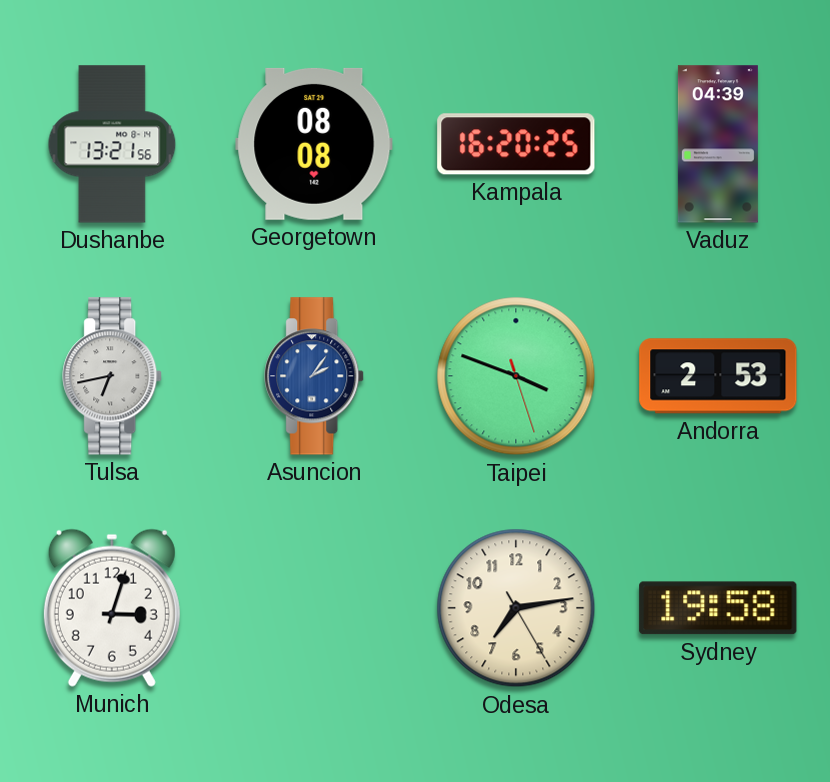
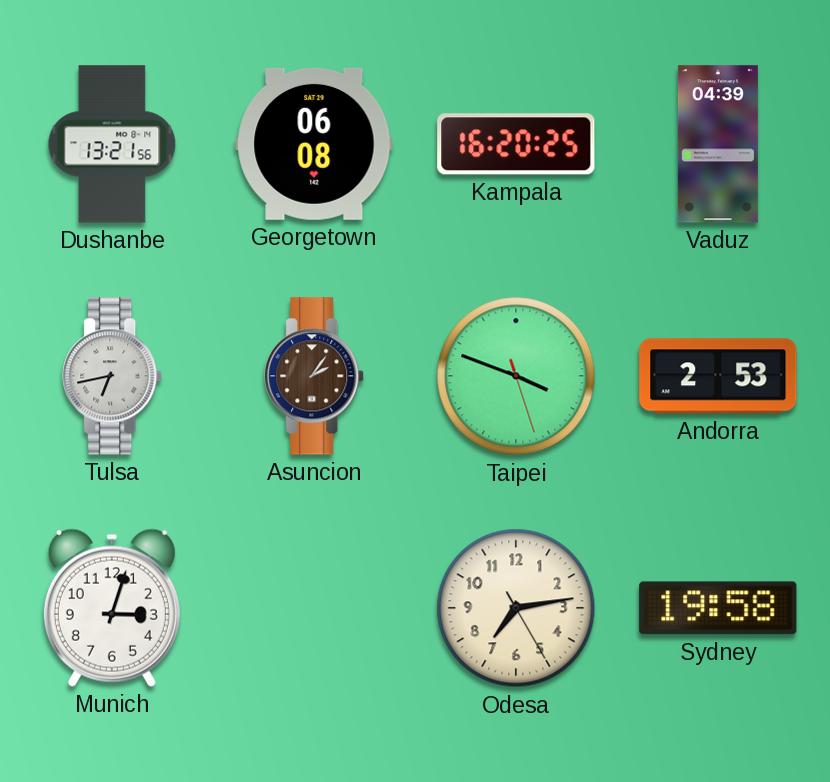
Georgetown: 08:08 -> 06:08
Asuncion dial: blue -> brown
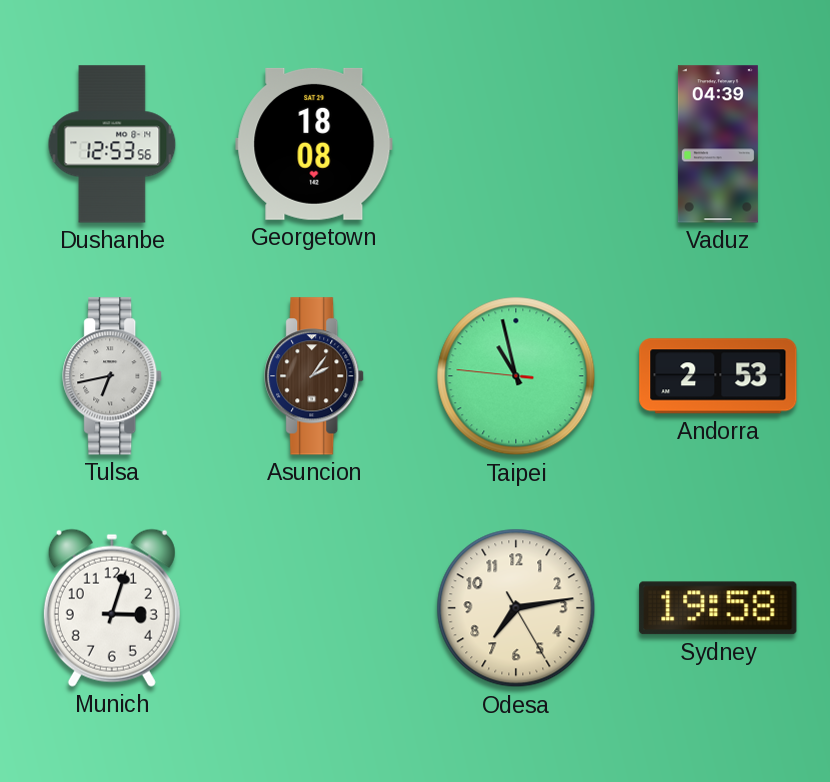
Dushanbe: 13:21 -> 12:53
Georgetown: 06:08 -> 18:08
Kampala: 16:20 -> none
Taipei: 3:48 -> 10:57
